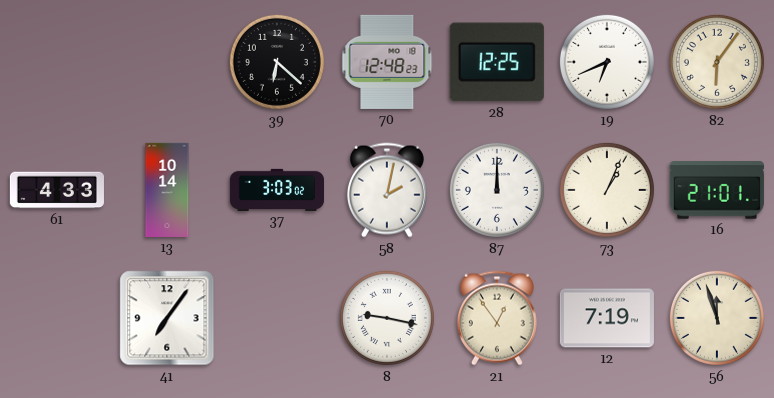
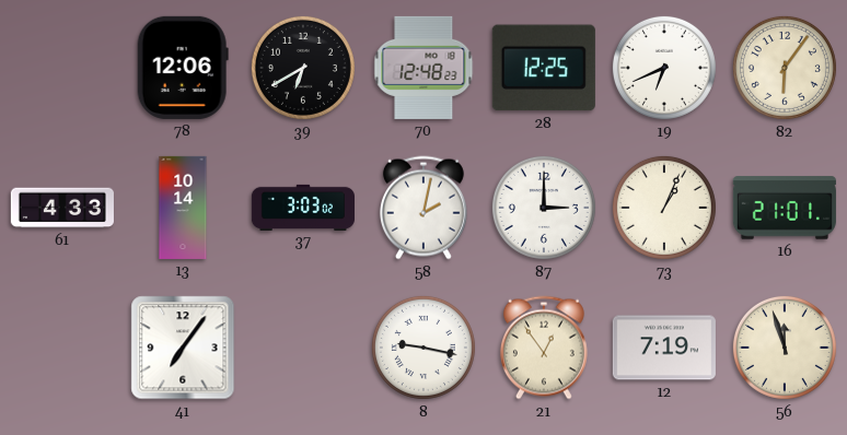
78: none -> 12:06
39: 6:22 -> 6:40
87: 12:00 -> 3:00
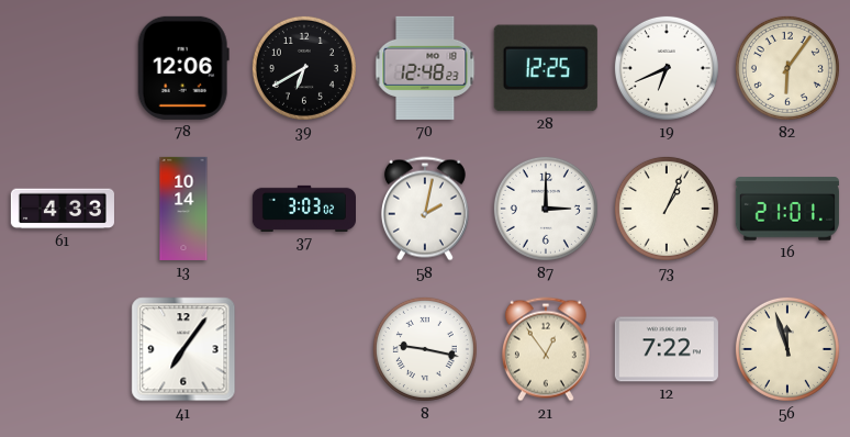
12: 7:19 -> 7:22
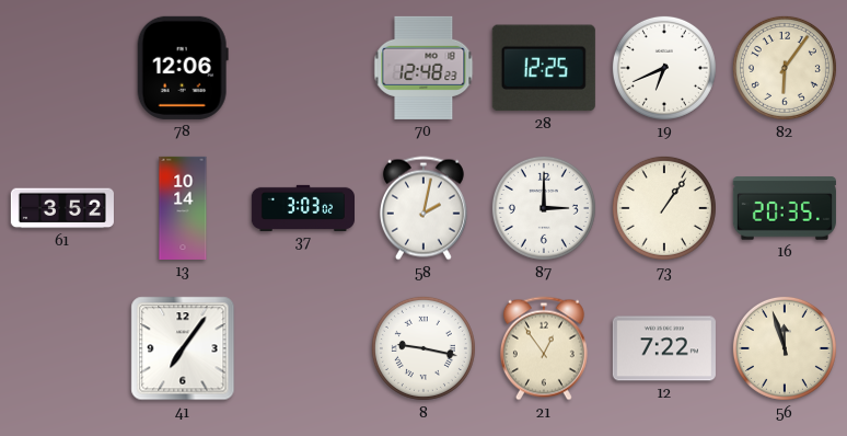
39: 6:40 -> none
61: 4:33 -> 3:52
73: 1:04 -> 1:06
16: 21:01 -> 20:35
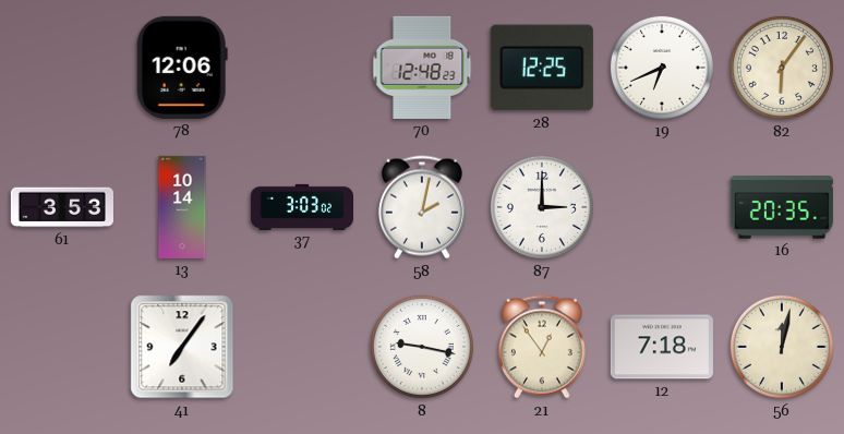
61: 3:52 -> 3:53
73: 1:06 -> none
12: 7:22 -> 7:18
56: 11:57 -> 12:02
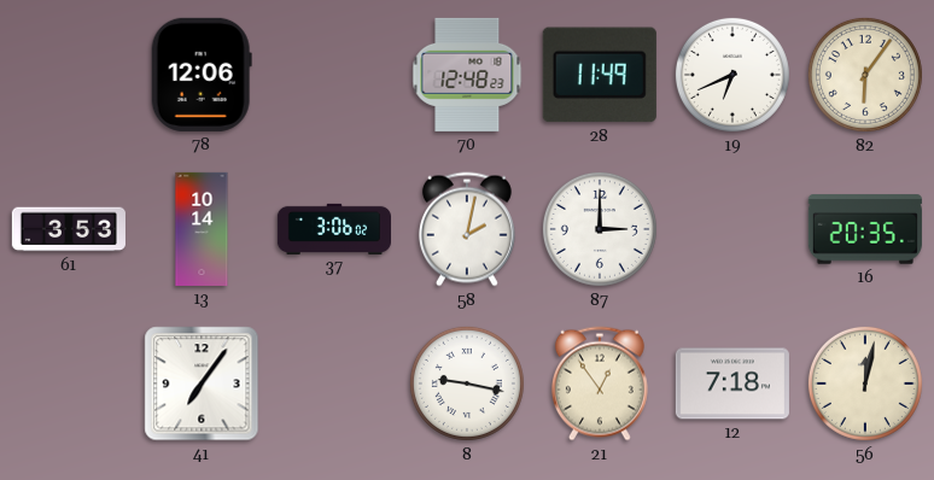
28: 12:25 -> 11:49
37: 3:03 -> 3:06
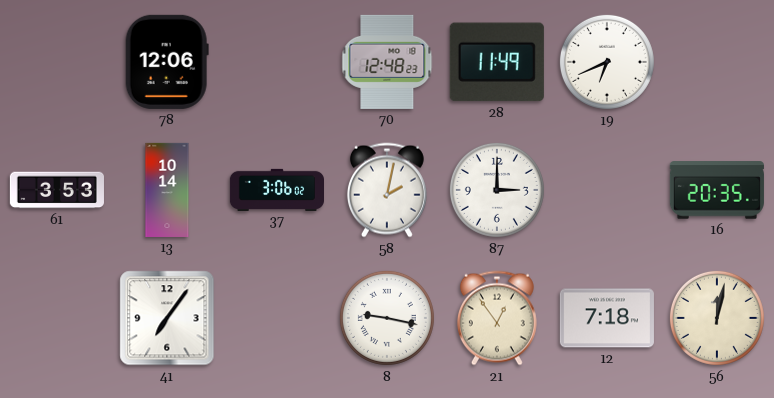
82: 6:06 -> none
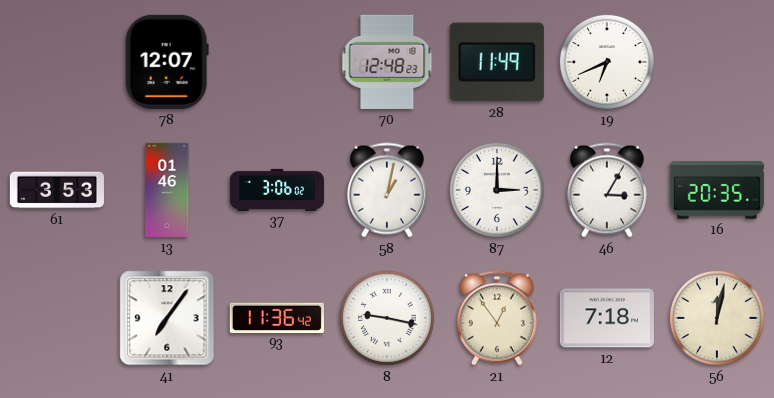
78: 12:06 -> 12:07
13: 10:14 -> 01:46
58: 2:02 -> 1:02
46: none -> 3:05
93: none -> 11:36
